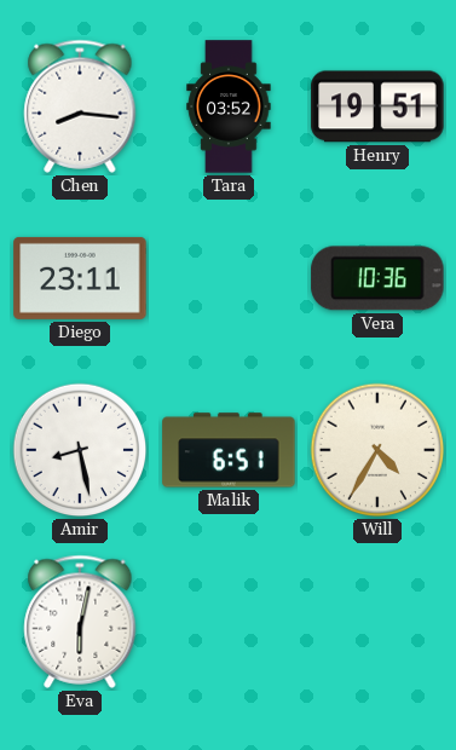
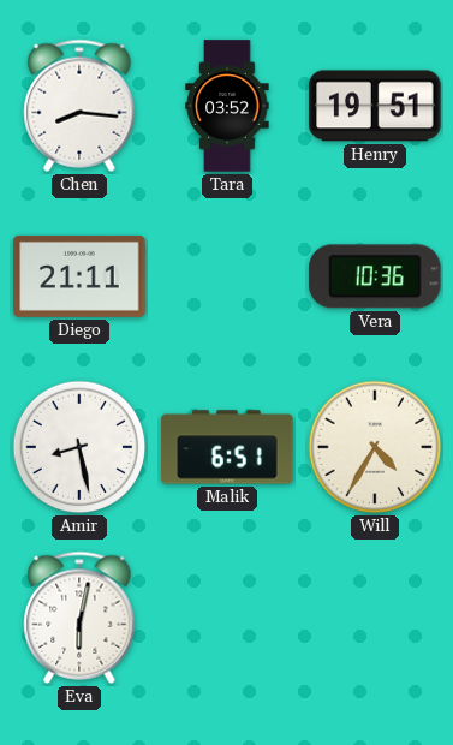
Diego: 23:11 -> 21:11
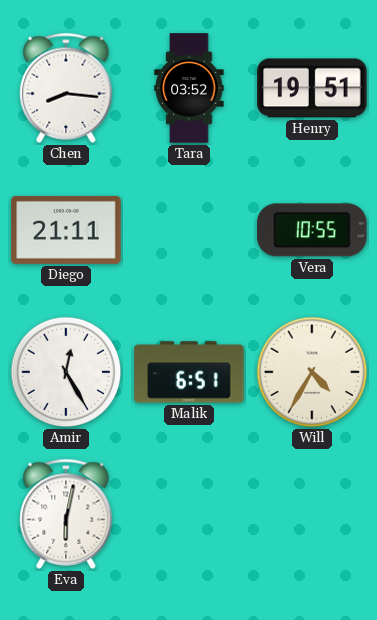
Vera: 10:36 -> 10:55
Amir: 8:28 -> 12:25
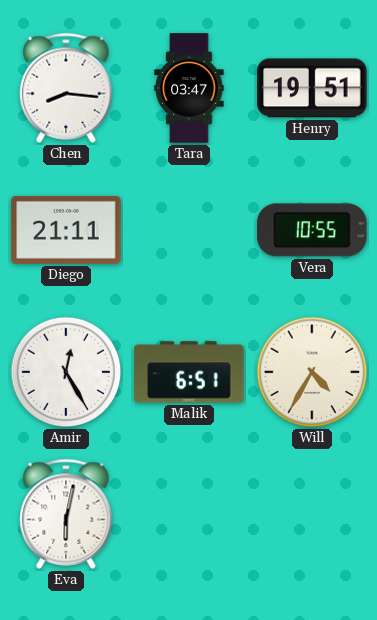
Tara: 03:52 -> 03:47
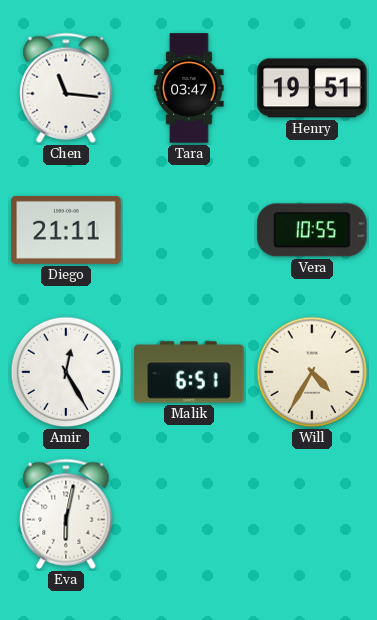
Chen: 8:16 -> 11:16
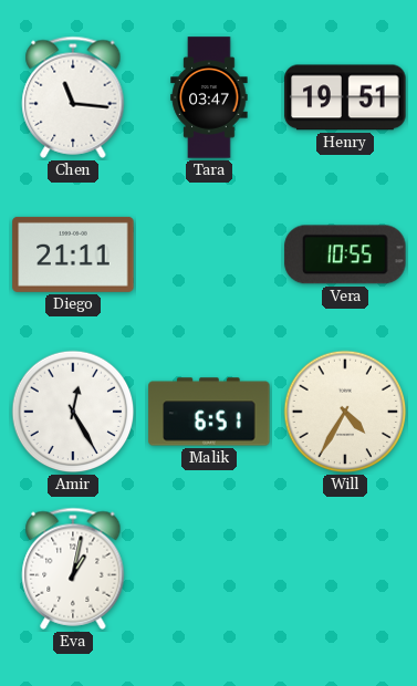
Eva: 6:02 -> 1:02
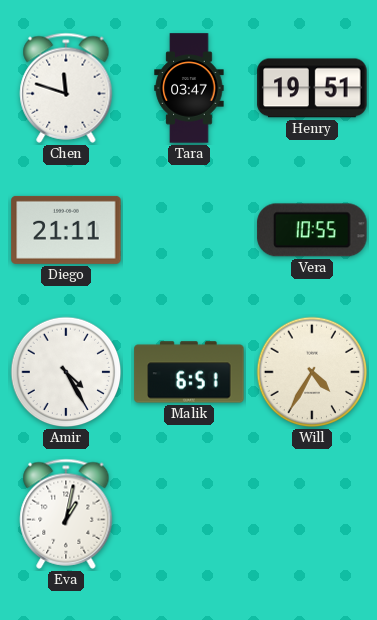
Chen: 11:16 -> 11:48
Amir: 12:25 -> 4:25
